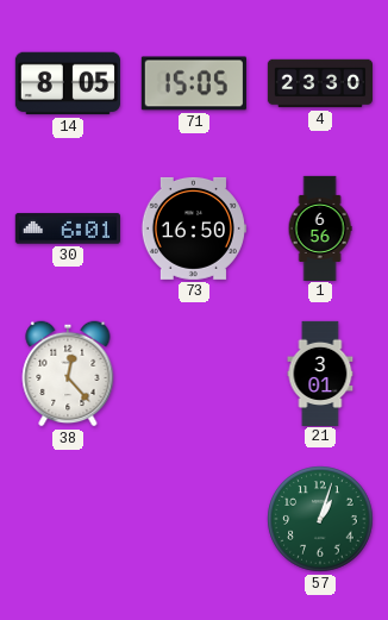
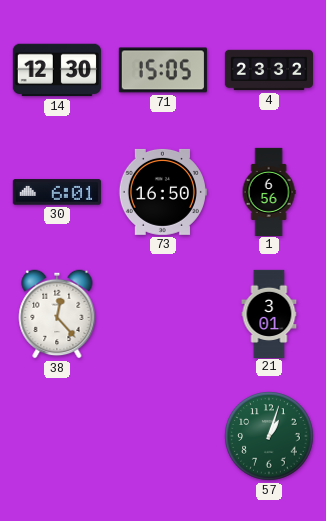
14: 8:05 -> 12:30
4: 23:30 -> 23:32
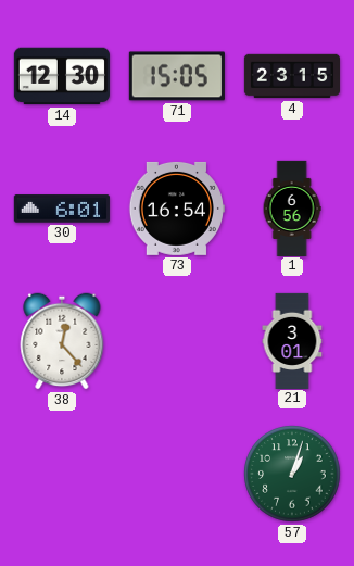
4: 23:32 -> 23:15
73: 16:50 -> 16:54
